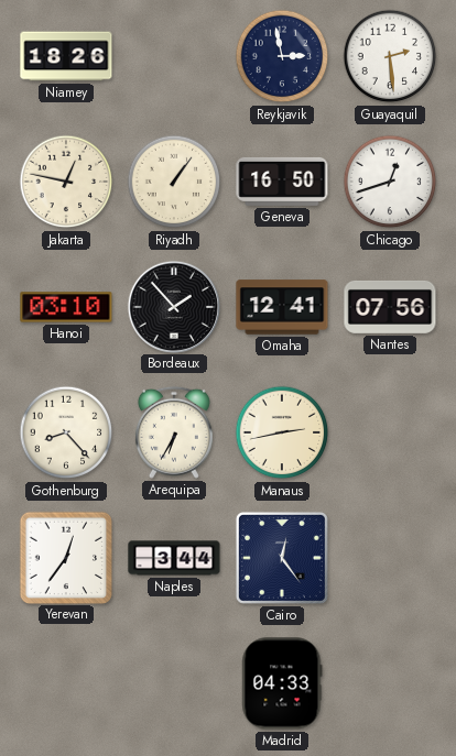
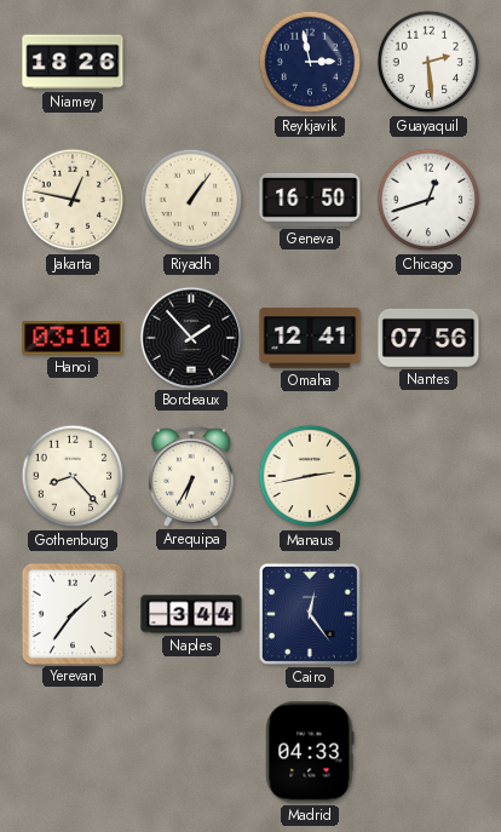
Yerevan: 12:36 -> 1:36
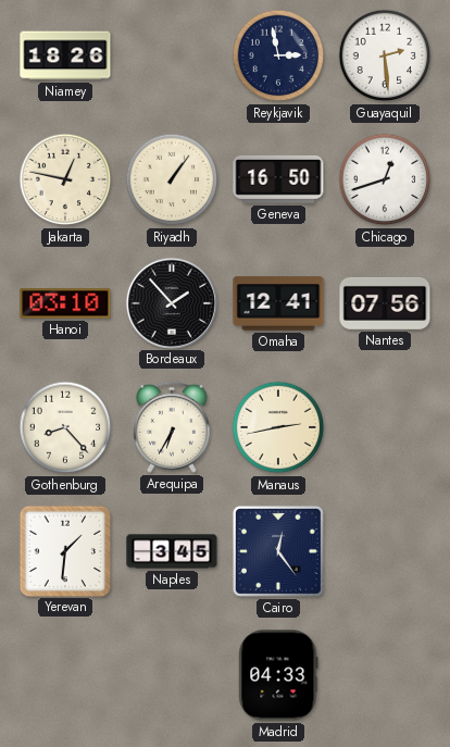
Yerevan: 1:36 -> 1:31
Naples: 3:44 -> 3:45
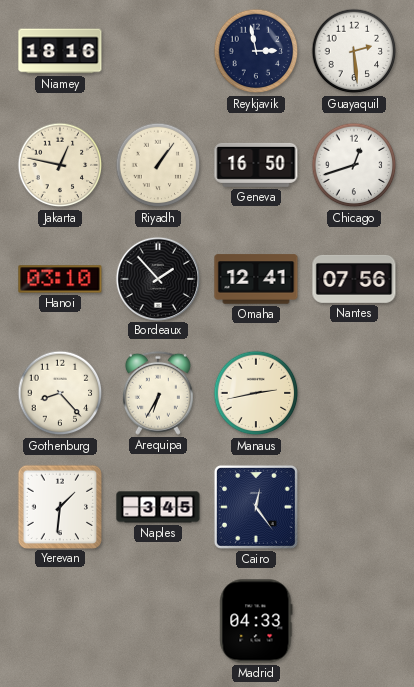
Niamey: 18:26 -> 18:16
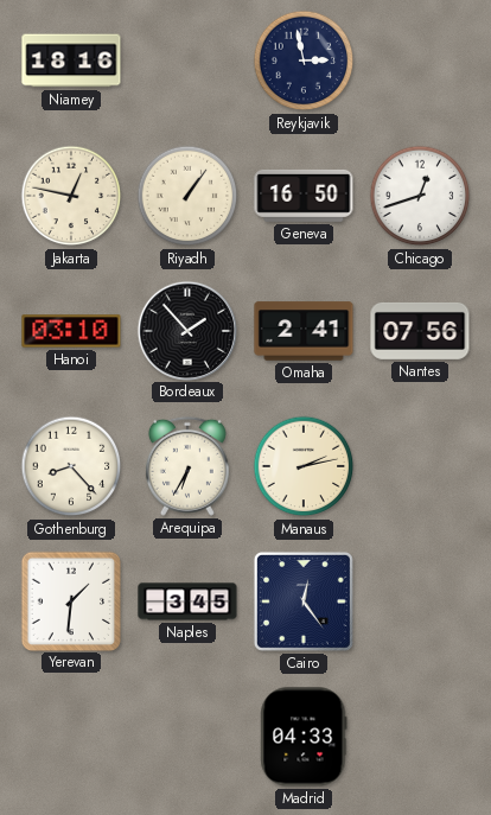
Guayaquil: 2:29 -> none
Omaha: 12:41 -> 2:41
Manaus: 2:43 -> 2:13
